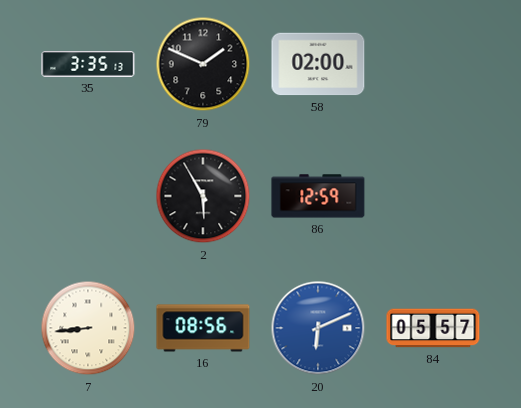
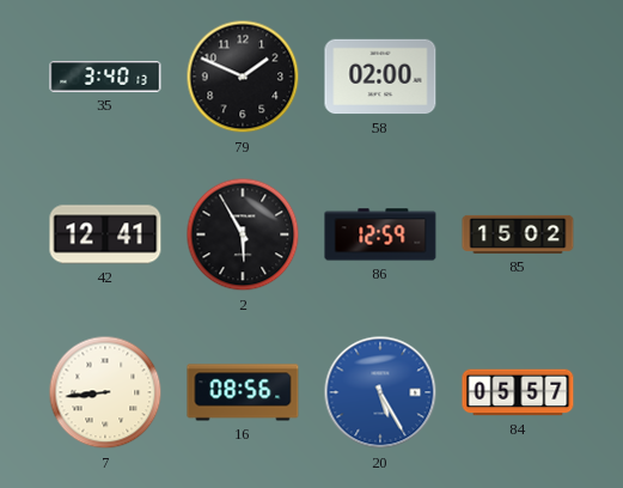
35: 3:35 -> 3:40
42: none -> 12:41
85: none -> 15:02
20: 6:11 -> 5:25
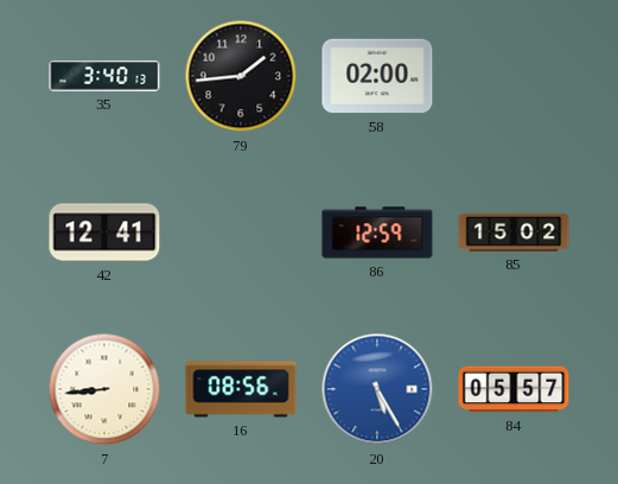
79: 1:49 -> 1:44
2: 5:55 -> none
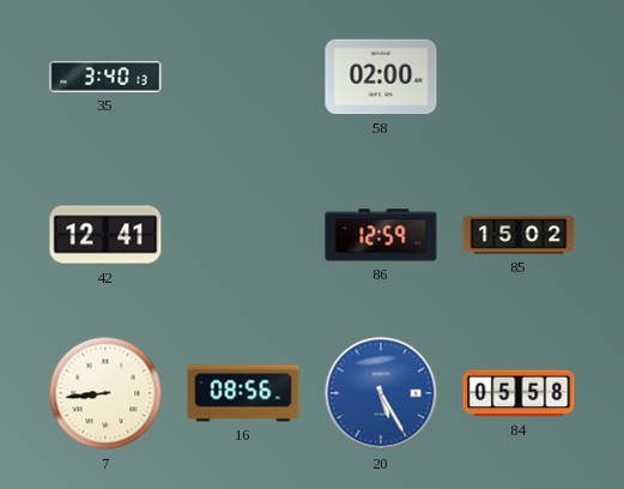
79: 1:44 -> none
84: 05:57 -> 05:58
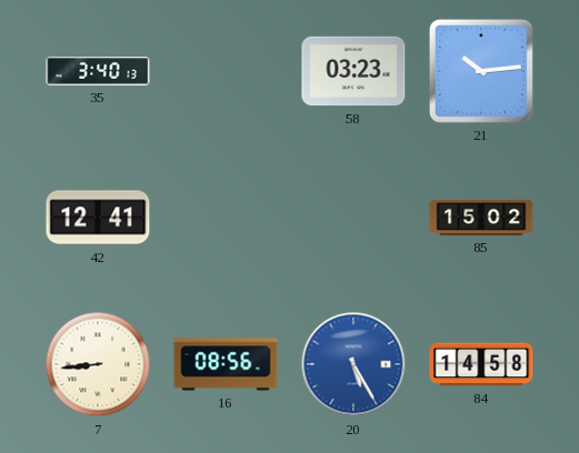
58: 02:00 -> 03:23
21: none -> 10:14
86: 12:59 -> none
84: 05:58 -> 14:58
